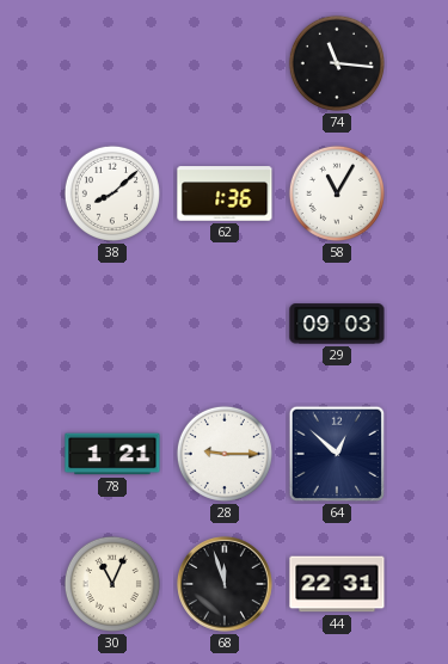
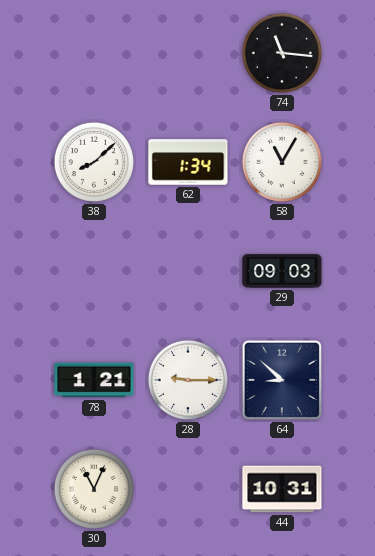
62: 1:36 -> 1:34
64: 12:52 -> 8:52
68: 11:57 -> none
44: 22:31 -> 10:31
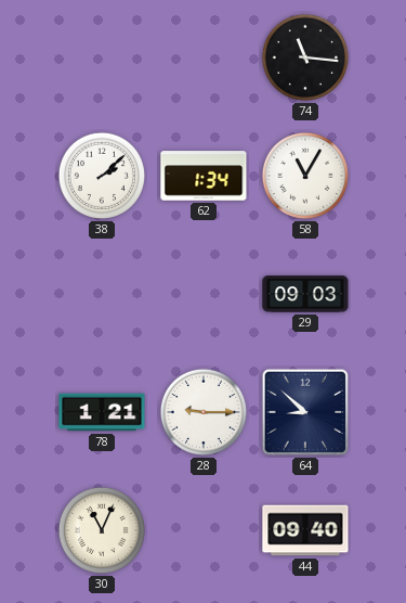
38: 8:08 -> 2:08
44: 10:31 -> 09:40
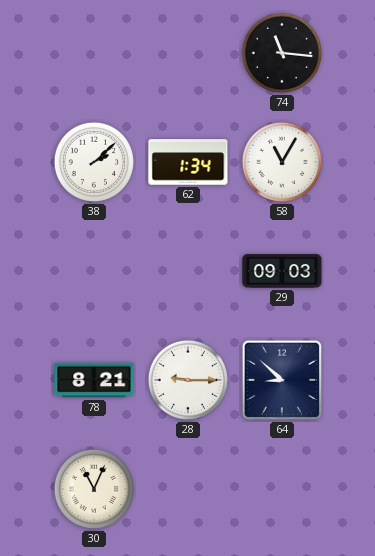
78: 1:21 -> 8:21
44: 09:40 -> none
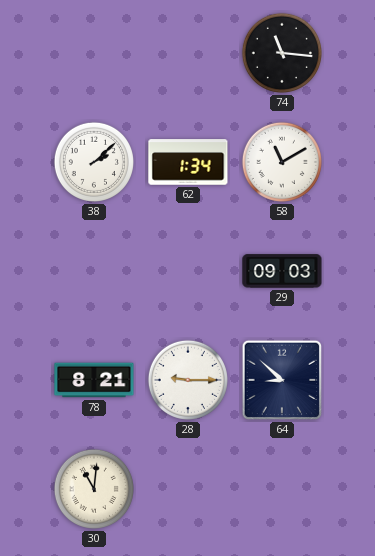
58: 11:05 -> 11:10
30: 11:04 -> 11:01
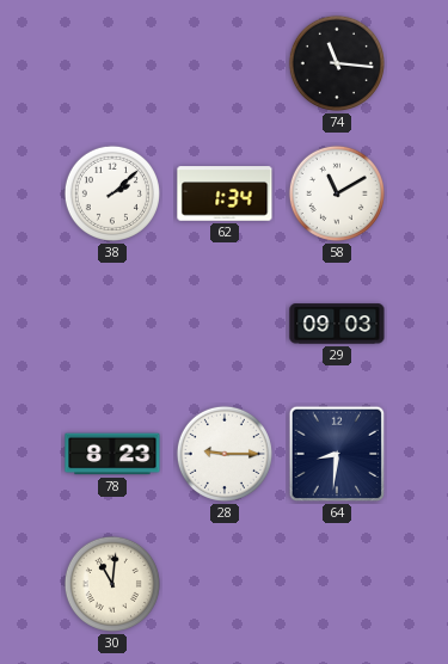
78: 8:21 -> 8:23
64: 8:52 -> 8:31
